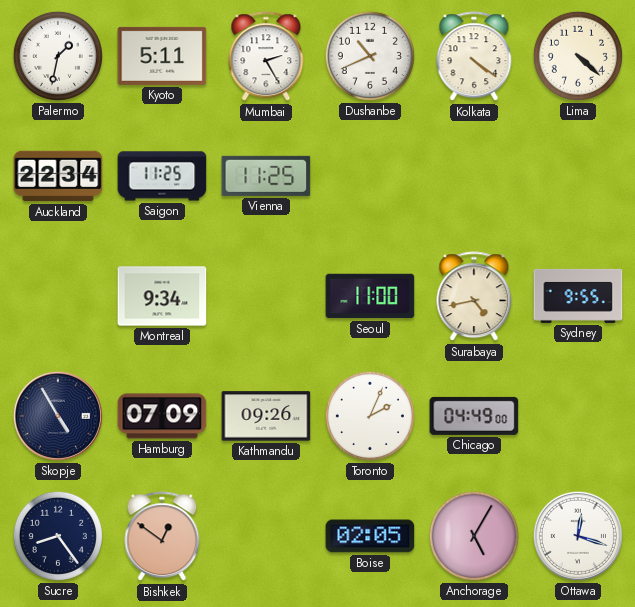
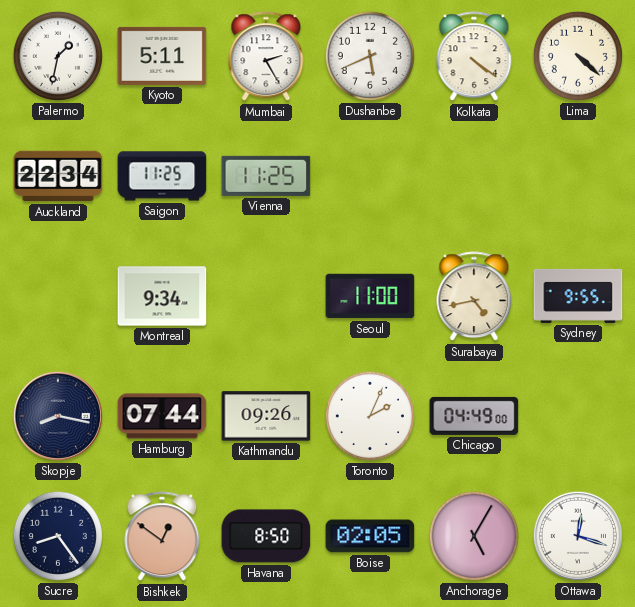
Dushanbe: 10:41 -> 5:41
Skopje: 4:55 -> 8:17
Hamburg: 07:09 -> 07:44
Havana: none -> 8:50
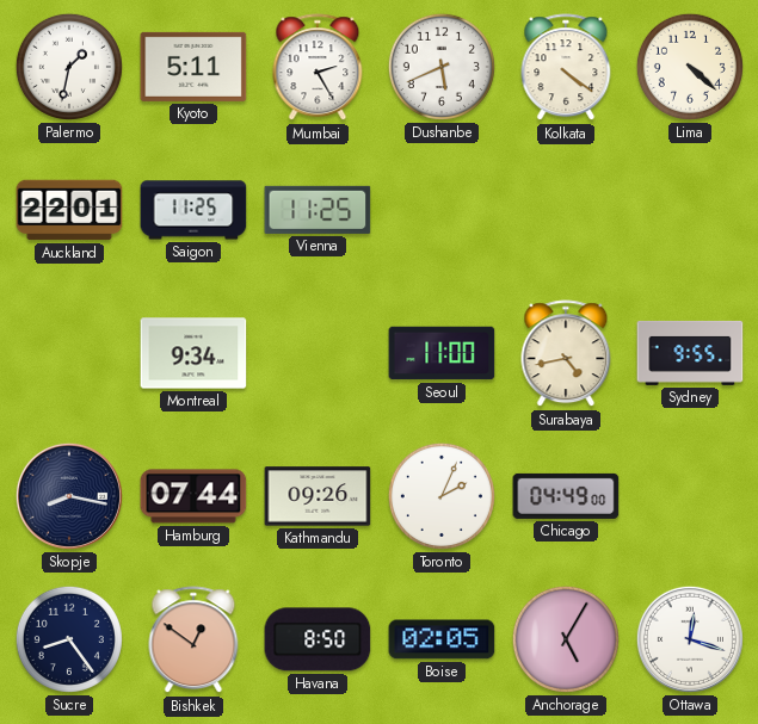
Auckland: 22:34 -> 22:01
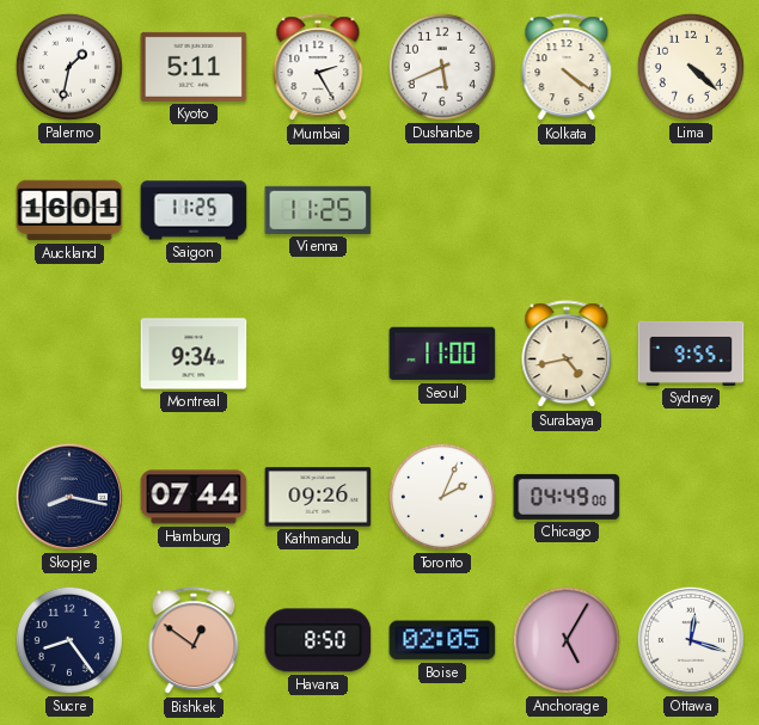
Auckland: 22:01 -> 16:01
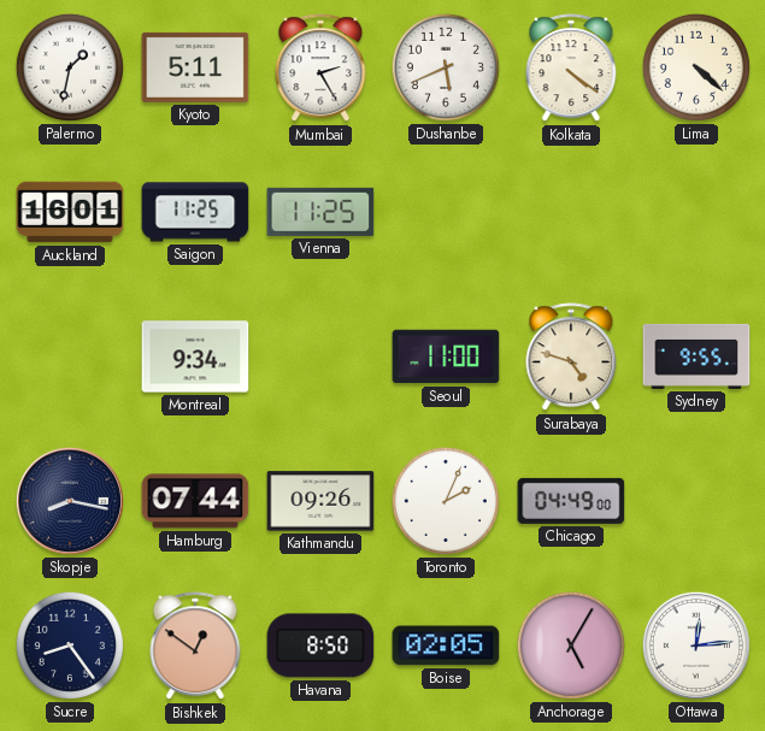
Surabaya: 4:43 -> 4:48
Ottawa: 12:18 -> 12:14
